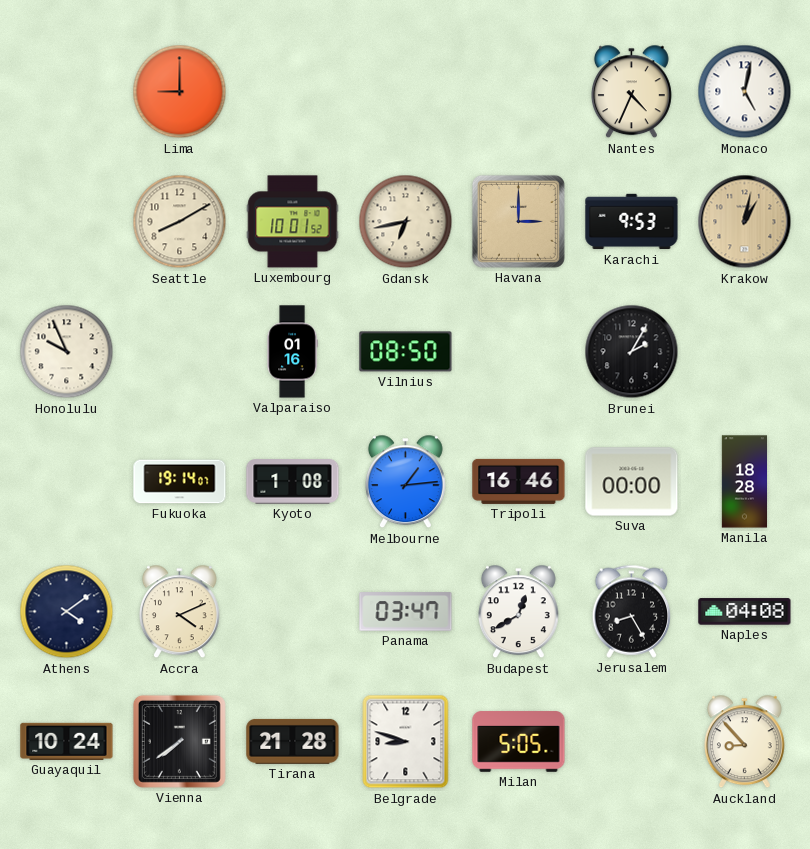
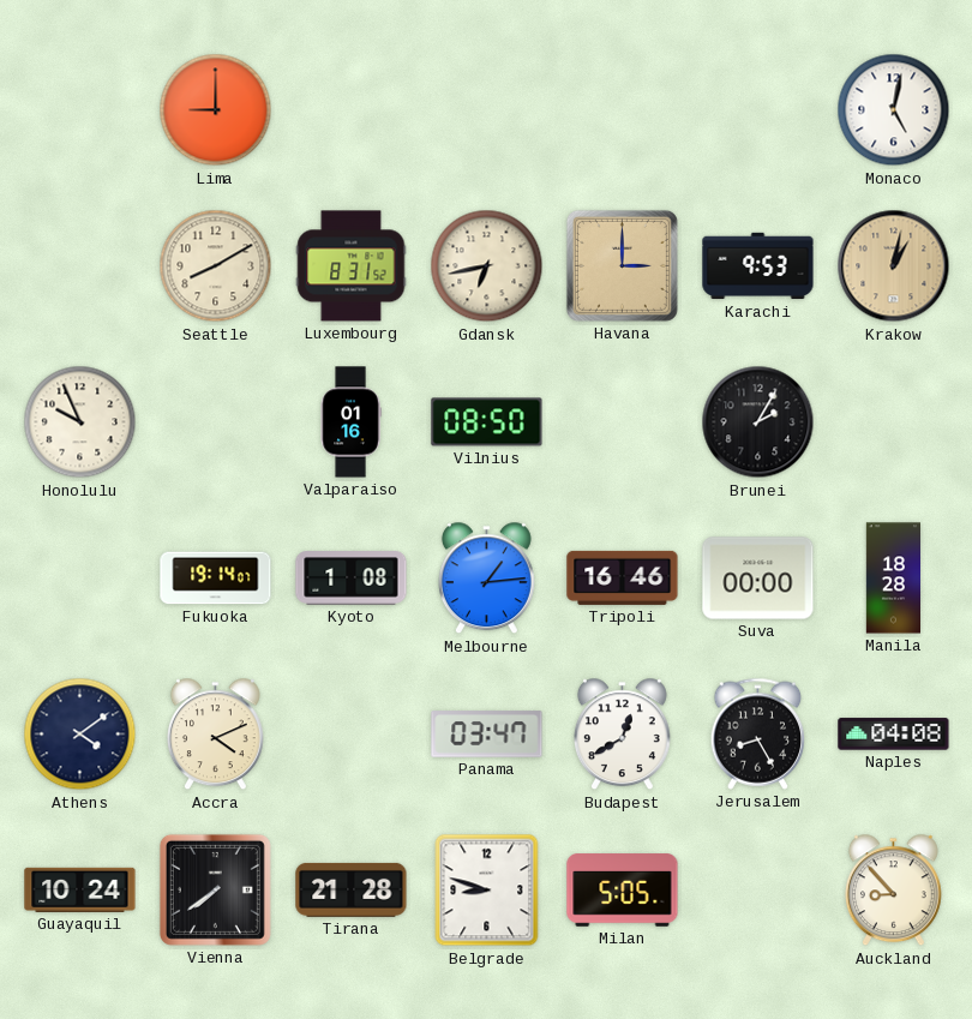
Nantes: 4:34 -> none
Luxembourg: 10:01 -> 8:31
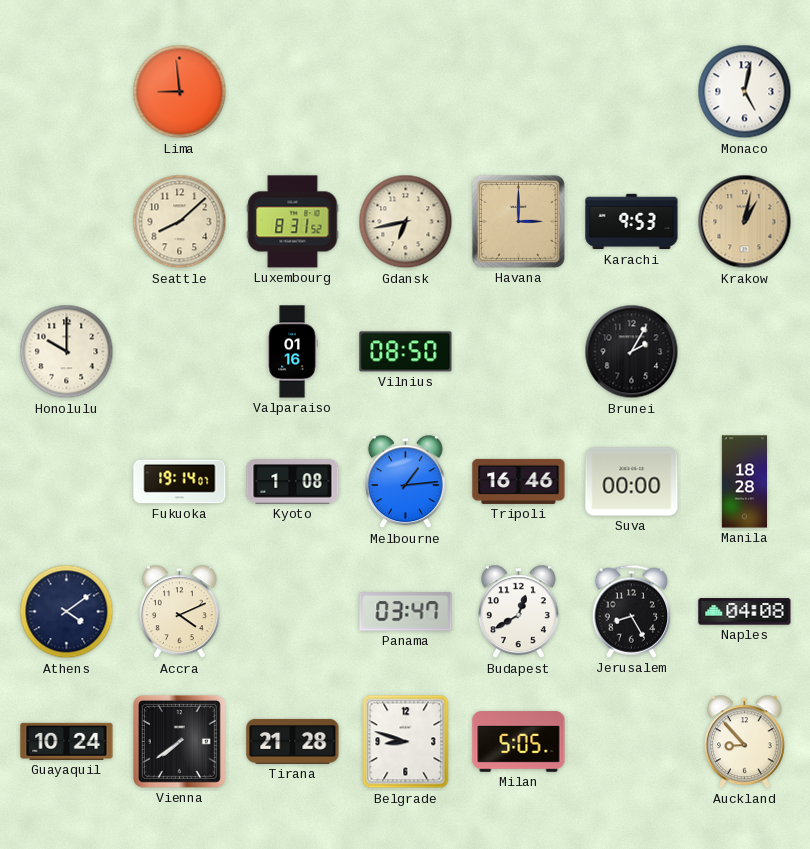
Lima: 9:00 -> 8:59
Seattle: 8:10 -> 8:08
Honolulu: 9:56 -> 10:00
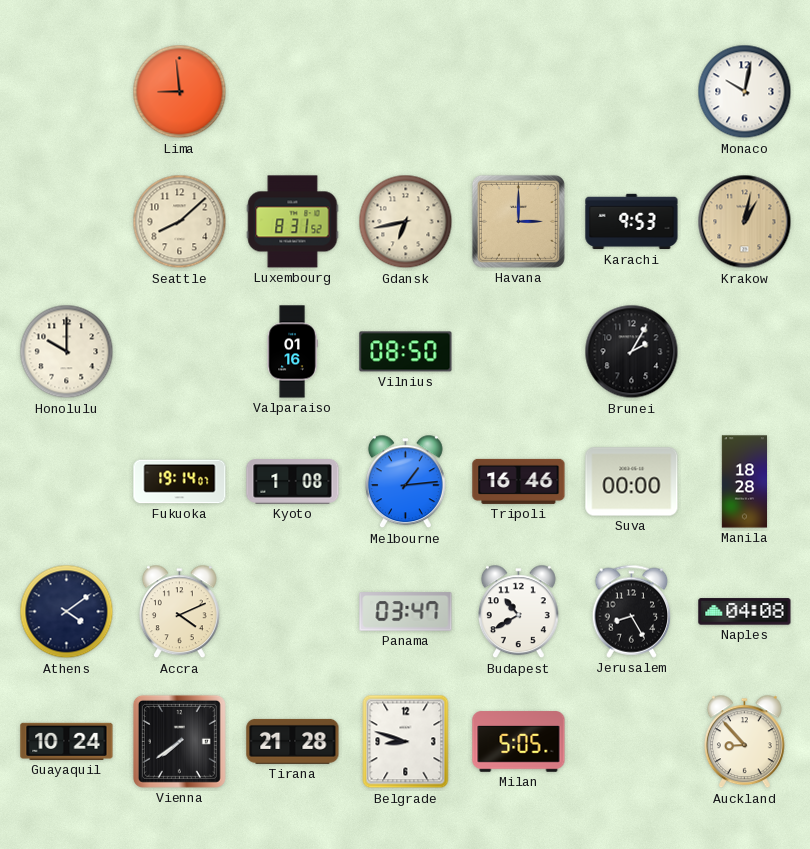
Monaco: 5:02 -> 10:02
Budapest: 12:40 -> 10:40
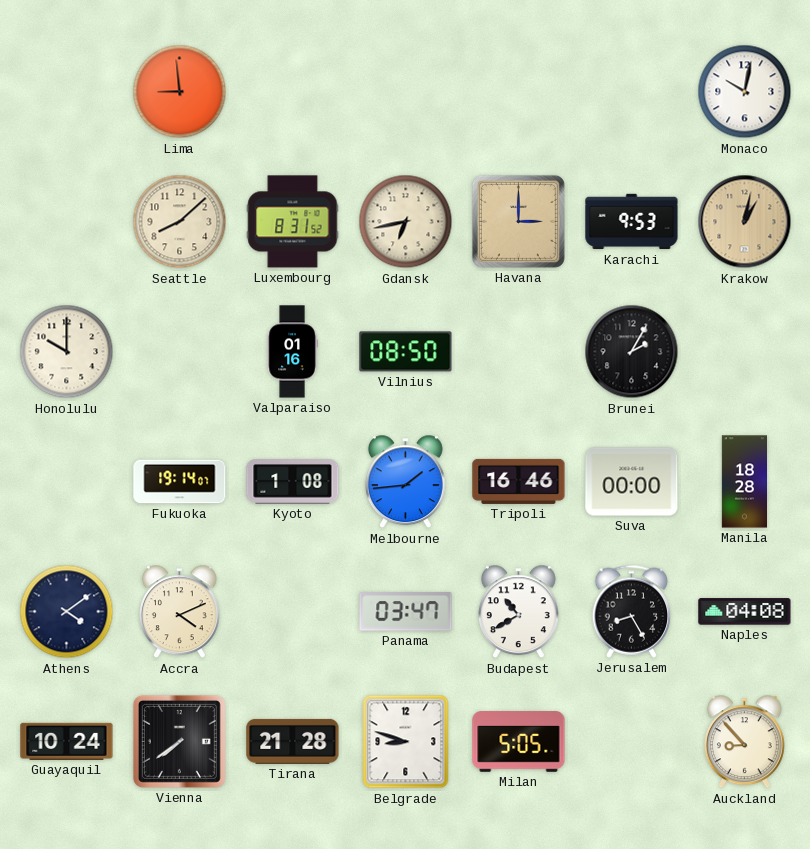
Melbourne: 1:14 -> 1:44
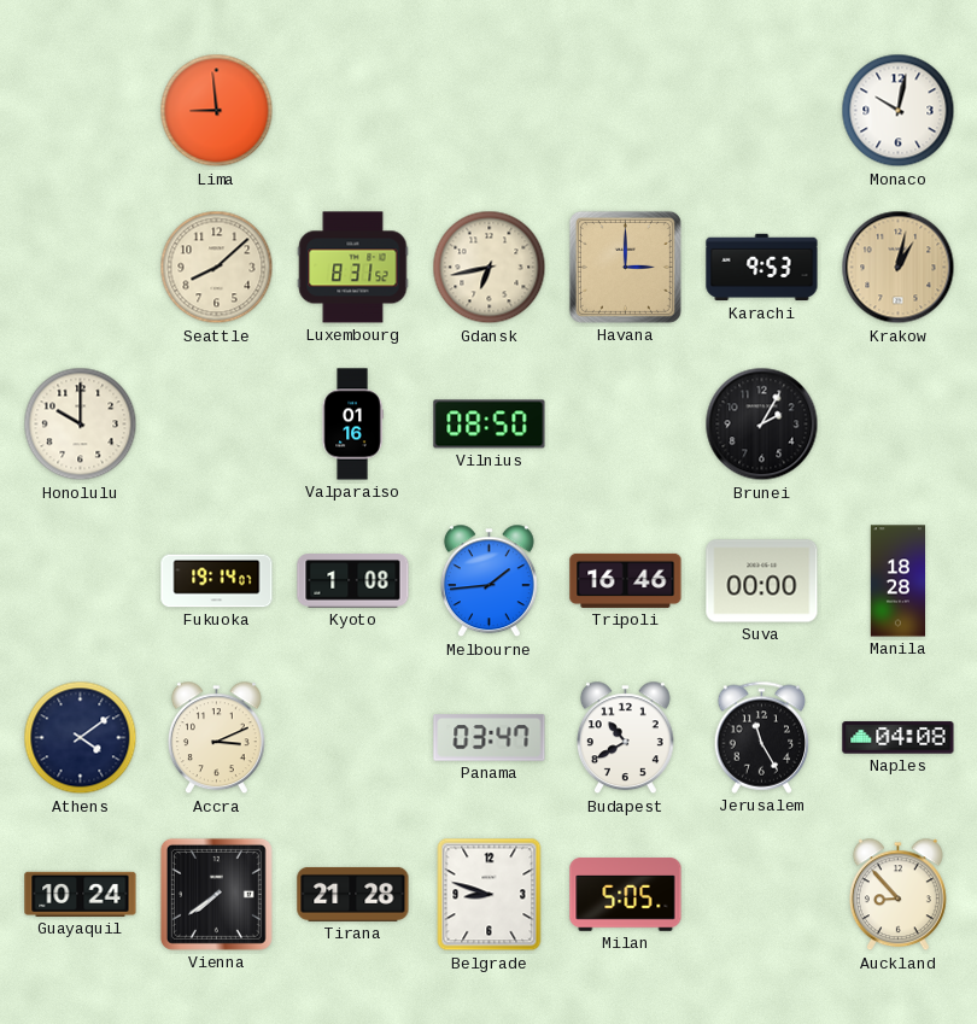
Accra: 4:11 -> 3:11
Jerusalem: 8:25 -> 11:25
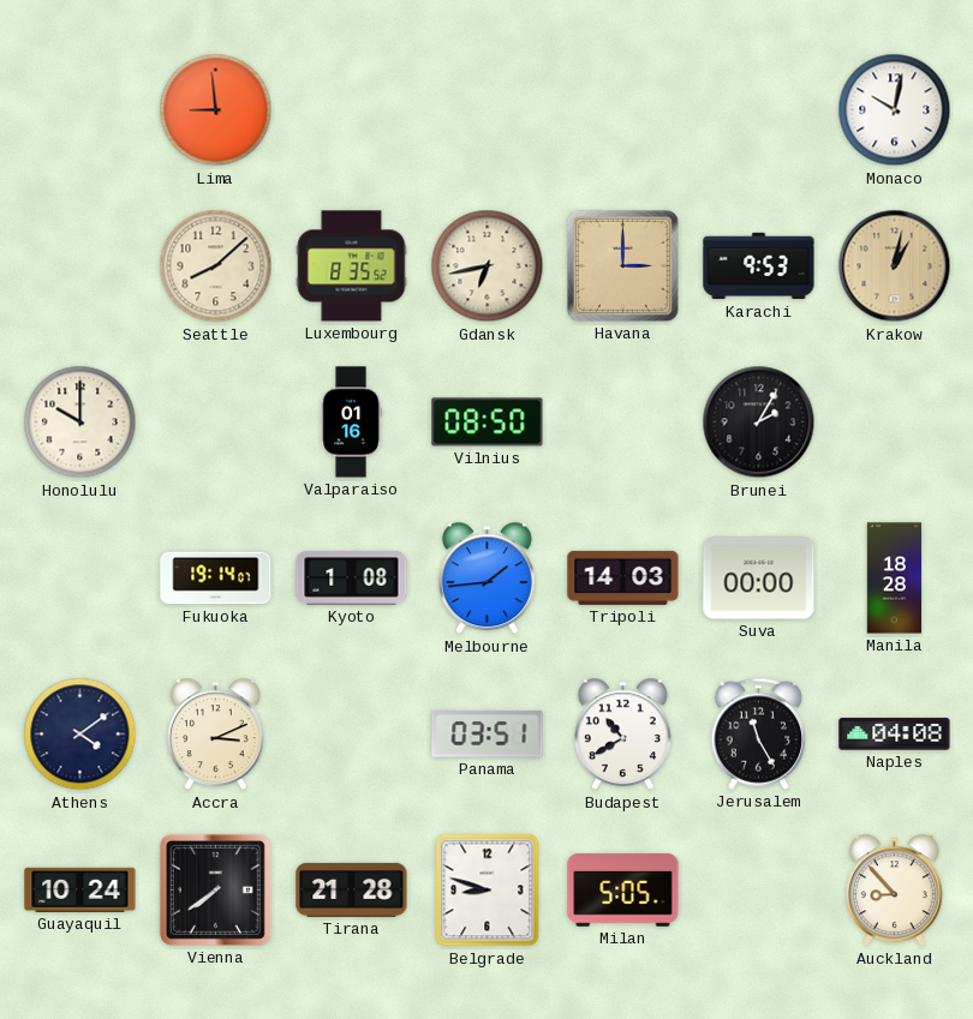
Luxembourg: 8:31 -> 8:35
Tripoli: 16:46 -> 14:03
Panama: 03:47 -> 03:51
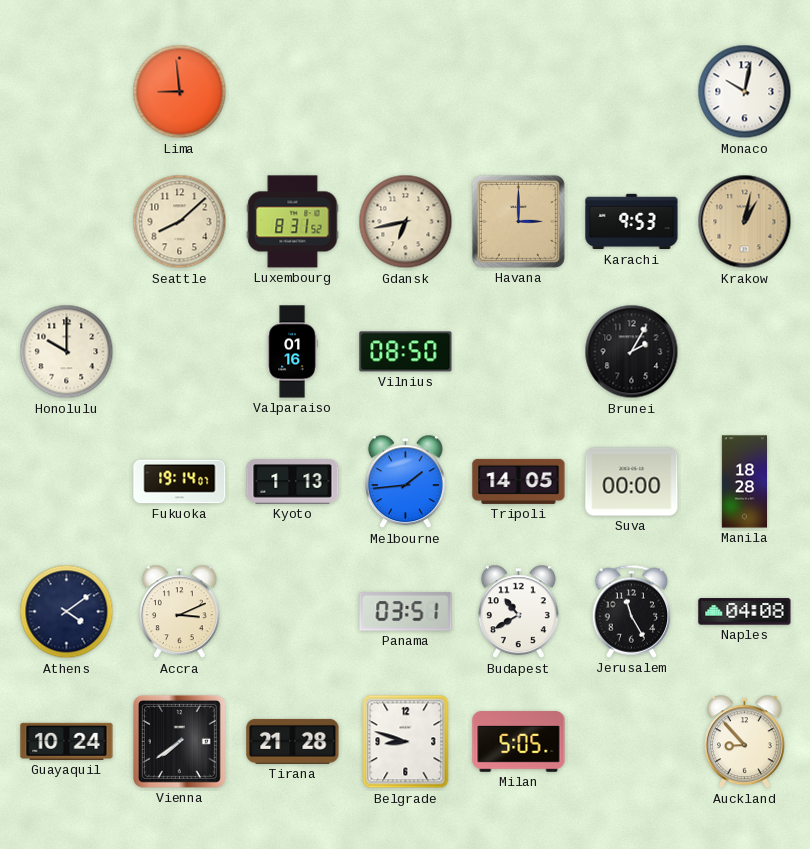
Luxembourg: 8:35 -> 8:31
Kyoto: 1:08 -> 1:13
Tripoli: 14:03 -> 14:05
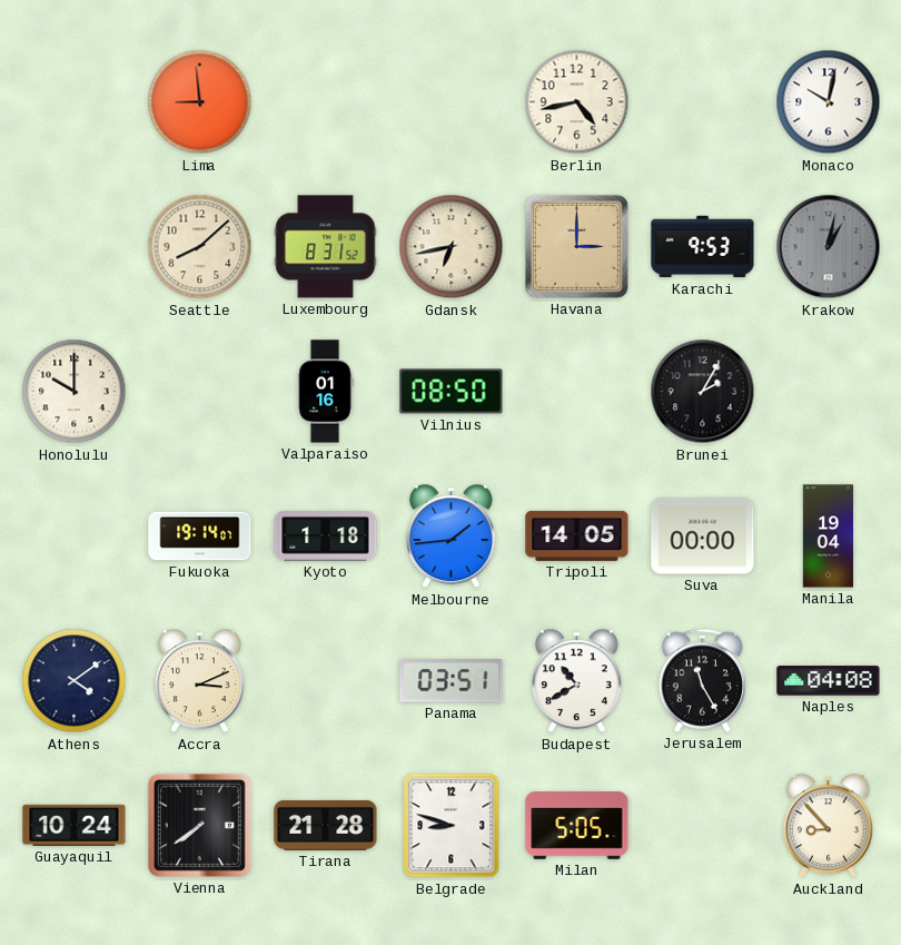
Berlin: none -> 4:43
Krakow dial: champagne -> grey
Kyoto: 1:13 -> 1:18
Manila: 18:28 -> 19:04
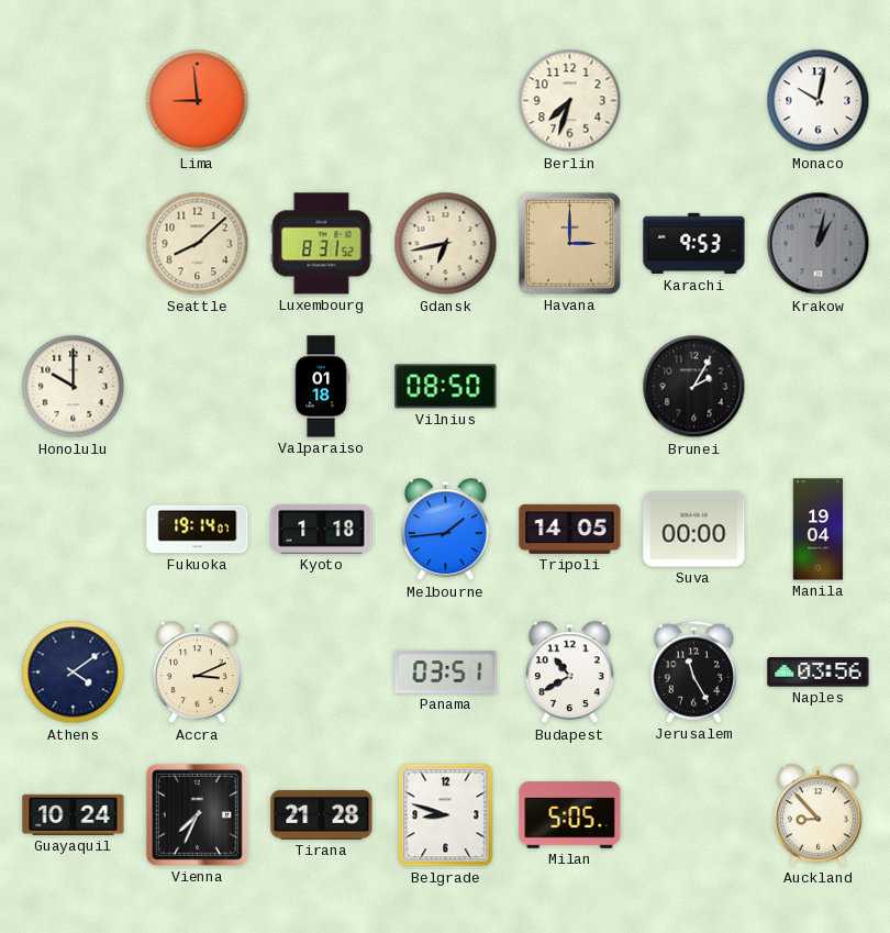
Berlin: 4:43 -> 7:33
Valparaiso: 01:16 -> 01:18
Naples: 04:08 -> 03:56
Vienna: 7:39 -> 7:34
